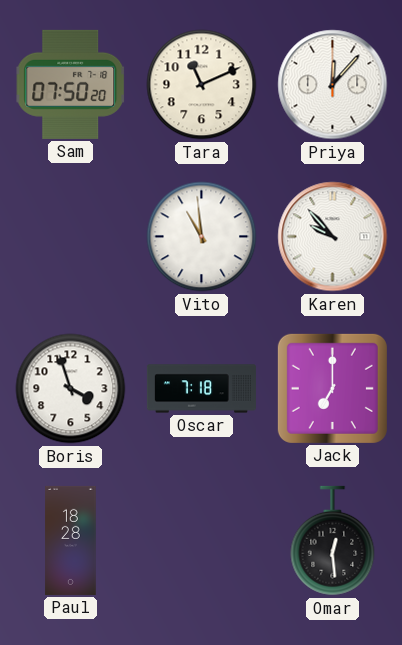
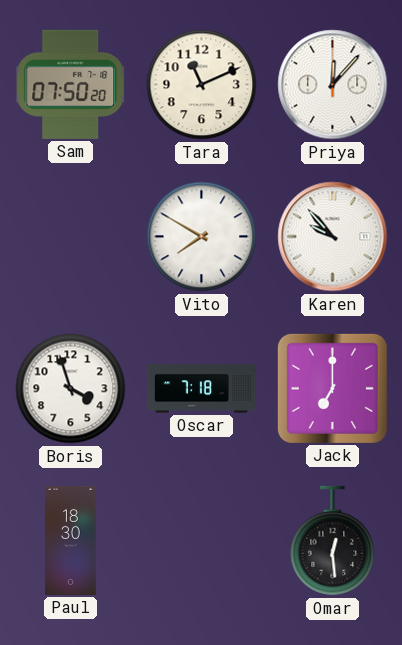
Vito: 10:59 -> 7:50
Paul: 18:28 -> 18:30
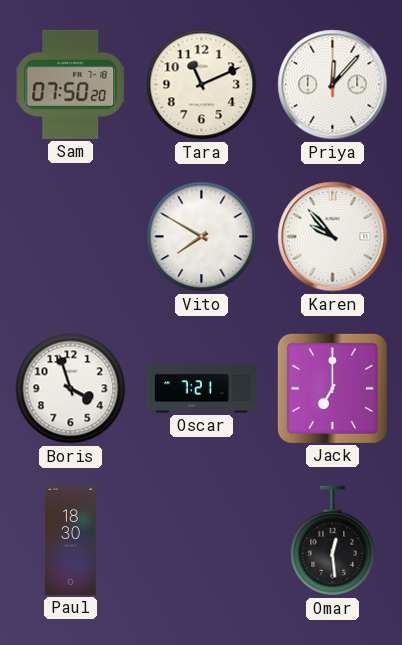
Oscar: 7:18 -> 7:21
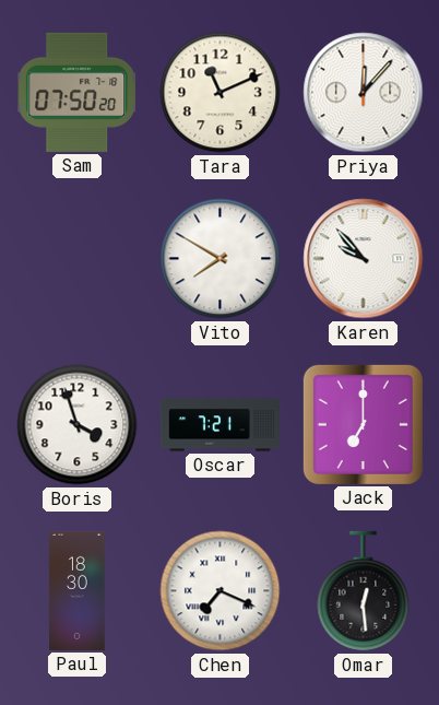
Chen: none -> 7:19
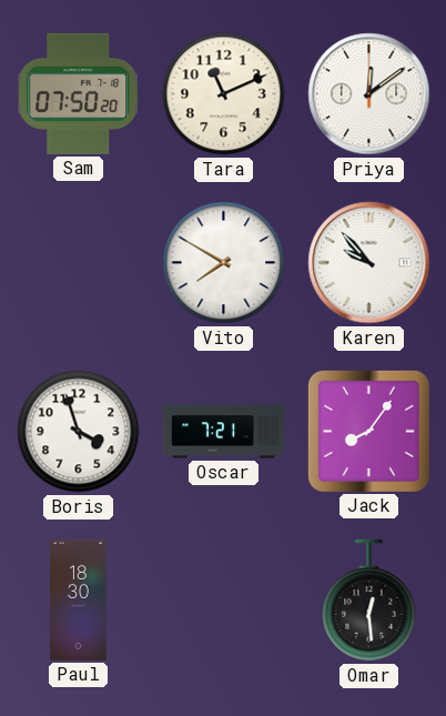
Priya: 12:07 -> 12:09
Jack: 7:00 -> 8:06
Chen: 7:19 -> none
